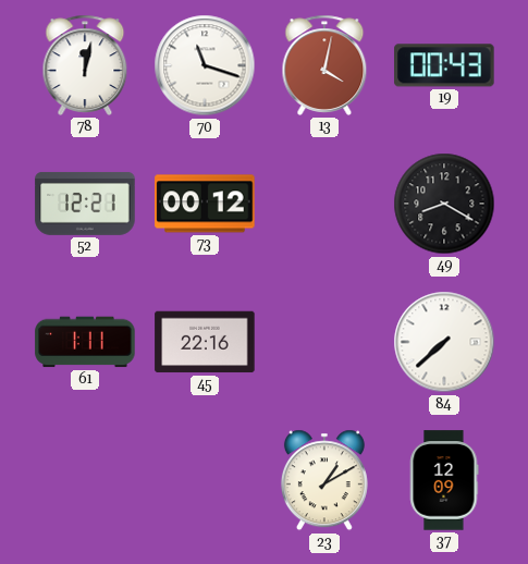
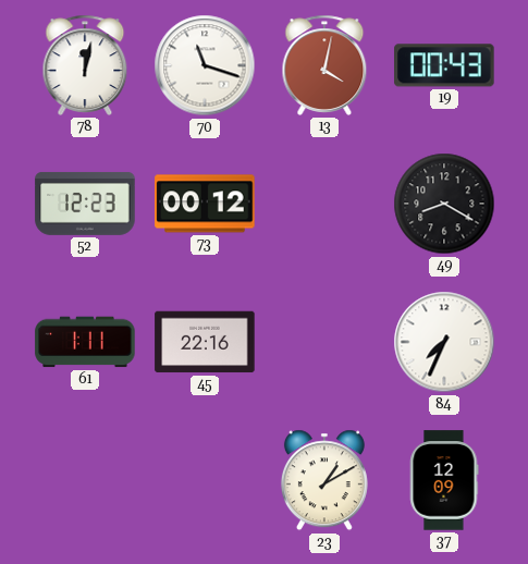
52: 12:21 -> 12:23
84: 7:38 -> 7:34
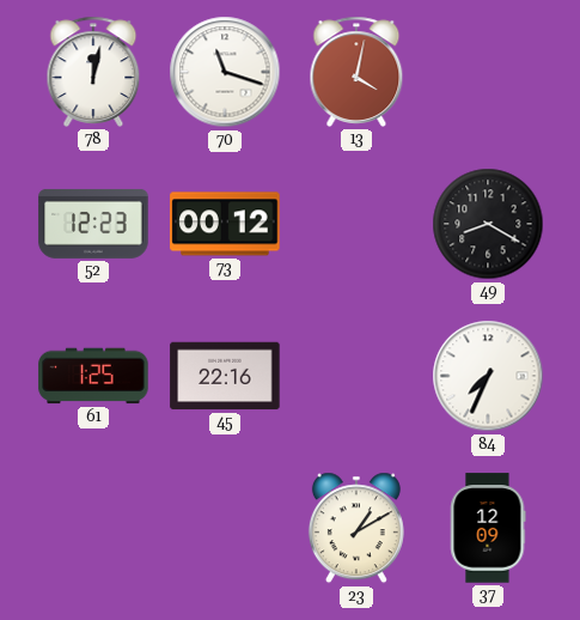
19: 00:43 -> none
61: 1:11 -> 1:25
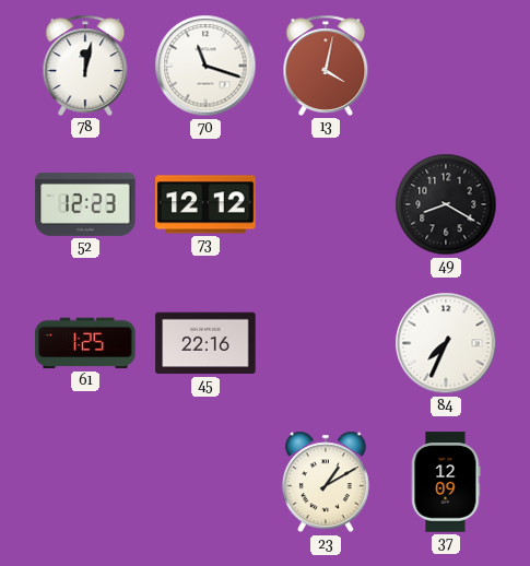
73: 00:12 -> 12:12
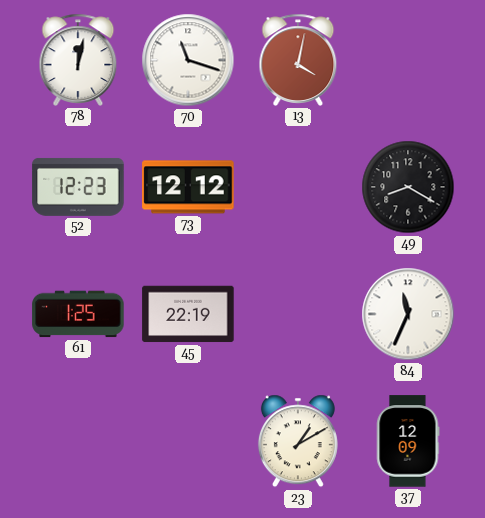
45: 22:16 -> 22:19
84: 7:34 -> 11:34
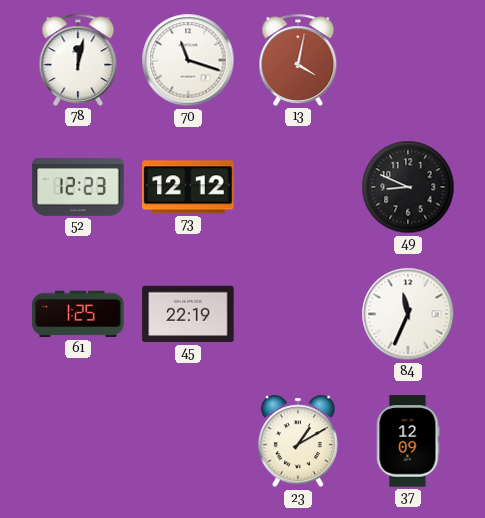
49: 8:20 -> 8:49
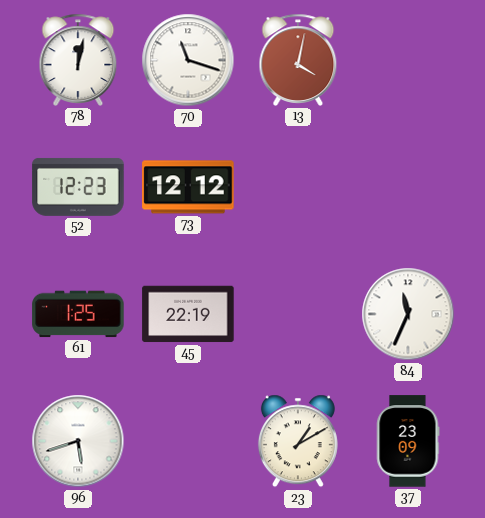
49: 8:49 -> none
96: none -> 5:42
37: 12:09 -> 23:09
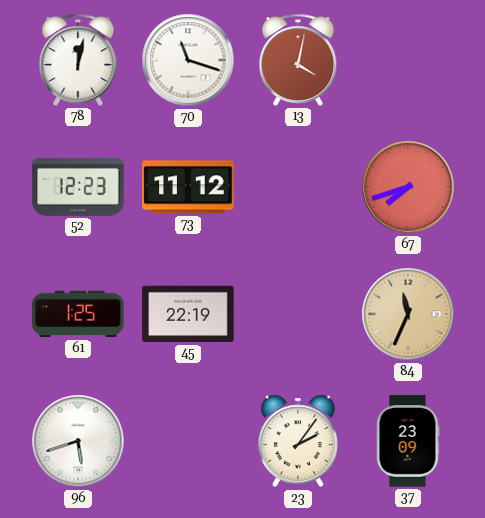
73: 12:12 -> 11:12
67: none -> 7:42
84 dial: white -> champagne
23: 1:10 -> 2:06
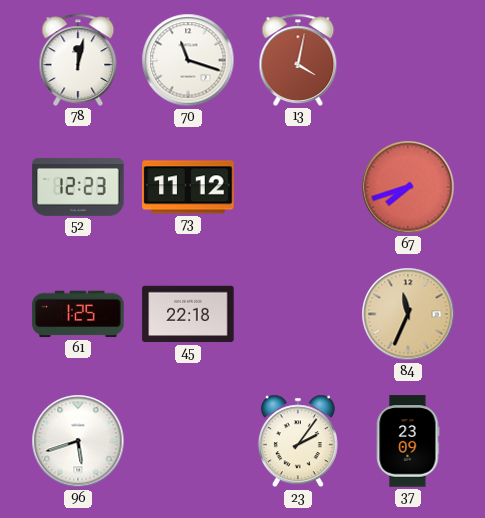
45: 22:19 -> 22:18
